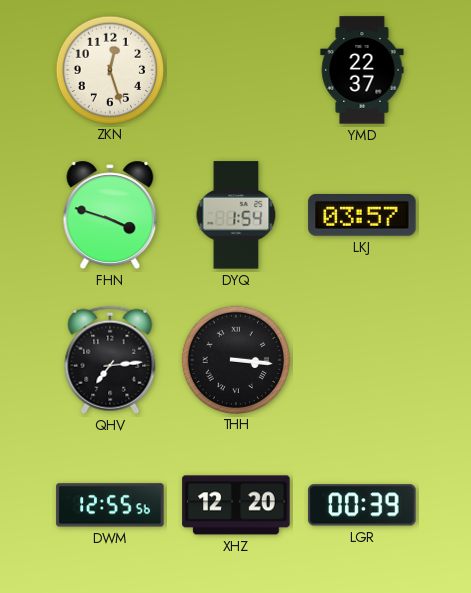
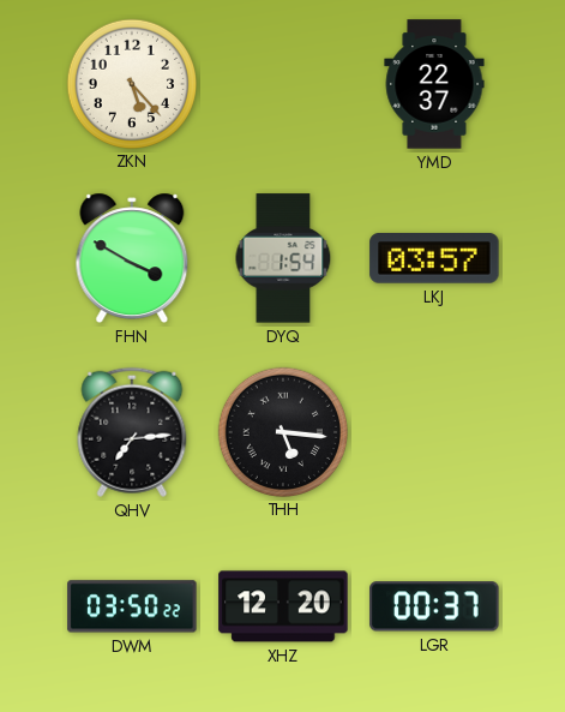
ZKN: 12:27 -> 5:23
FHN: 3:48 -> 3:50
THH: 3:16 -> 5:16
DWM: 12:55 -> 03:50
LGR: 00:39 -> 00:37
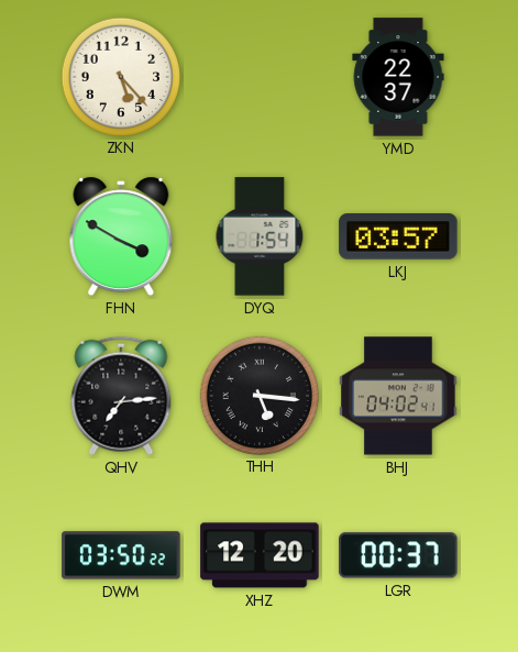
BHJ: none -> 04:02
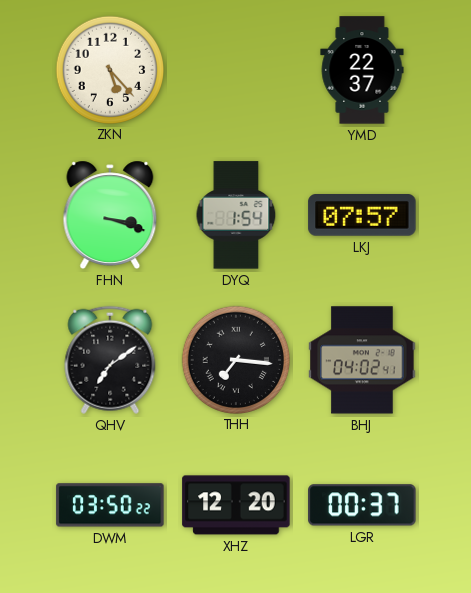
FHN: 3:50 -> 3:18
LKJ: 03:57 -> 07:57
QHV: 7:14 -> 7:09
THH: 5:16 -> 7:16
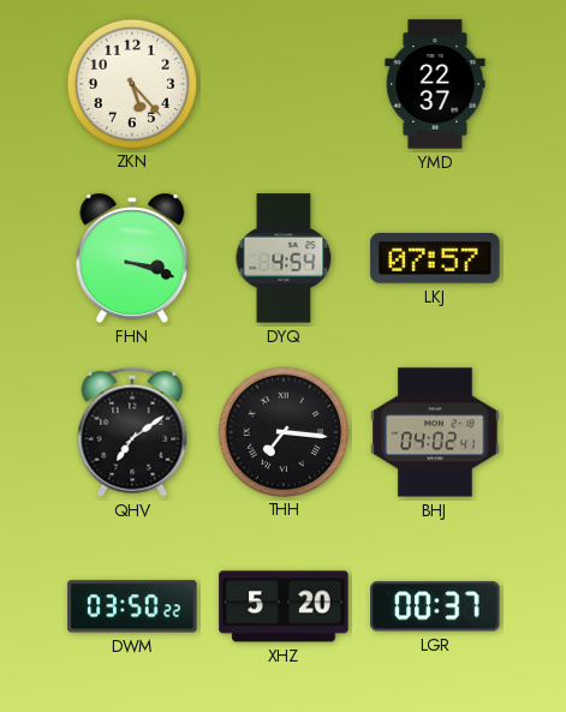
DYQ: 1:54 -> 4:54
XHZ: 12:20 -> 5:20
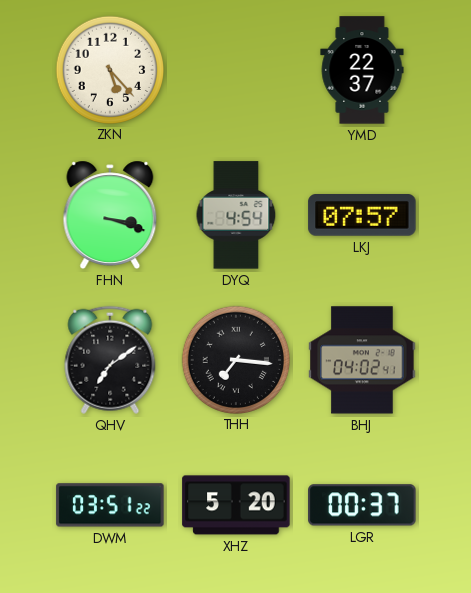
DWM: 03:50 -> 03:51
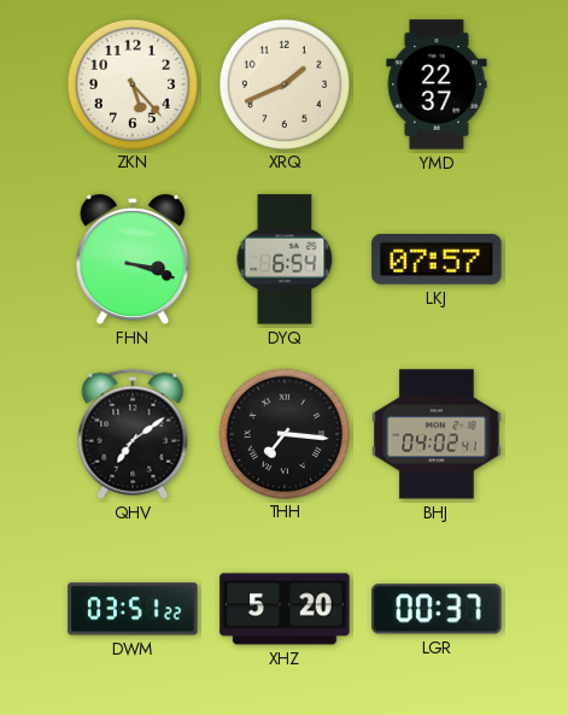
XRQ: none -> 1:41
DYQ: 4:54 -> 6:54
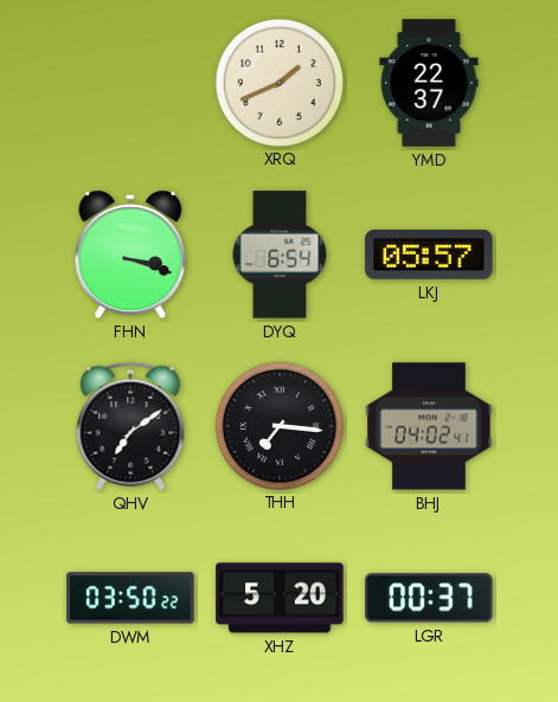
ZKN: 5:23 -> none
LKJ: 07:57 -> 05:57
DWM: 03:51 -> 03:50
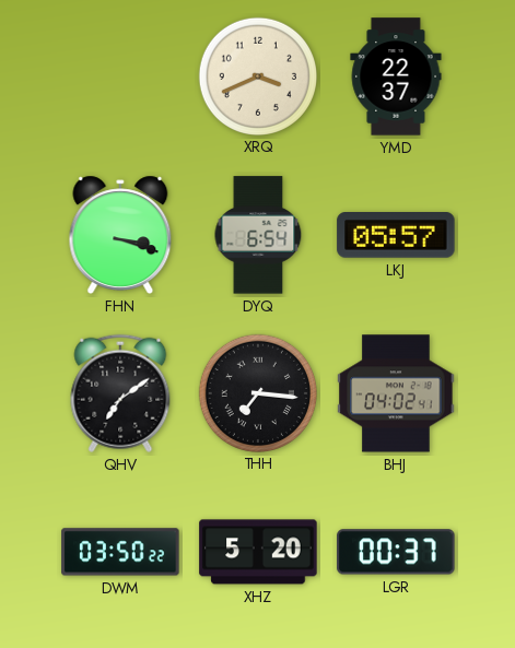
XRQ: 1:41 -> 3:41
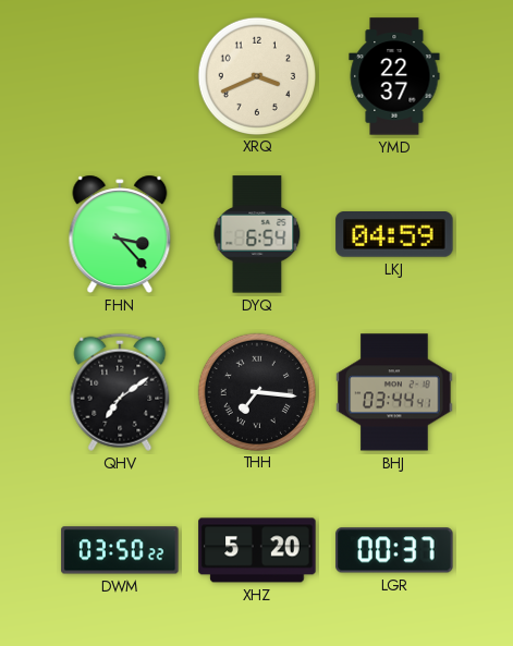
FHN: 3:18 -> 3:23
LKJ: 05:57 -> 04:59
BHJ: 04:02 -> 03:44
